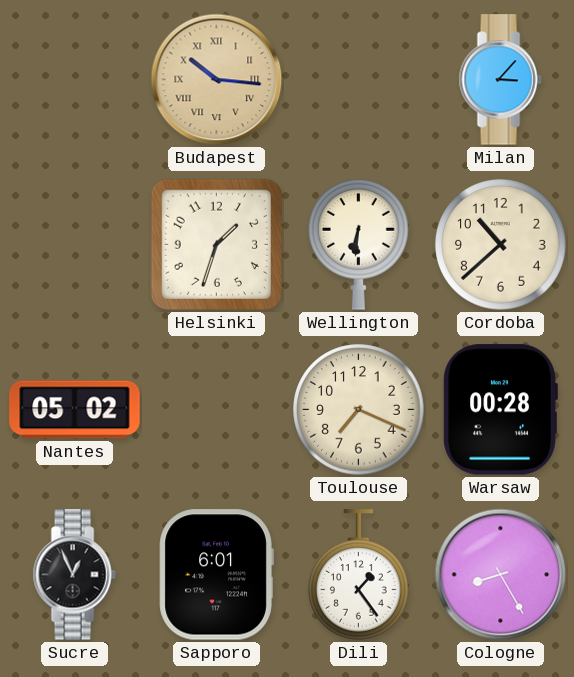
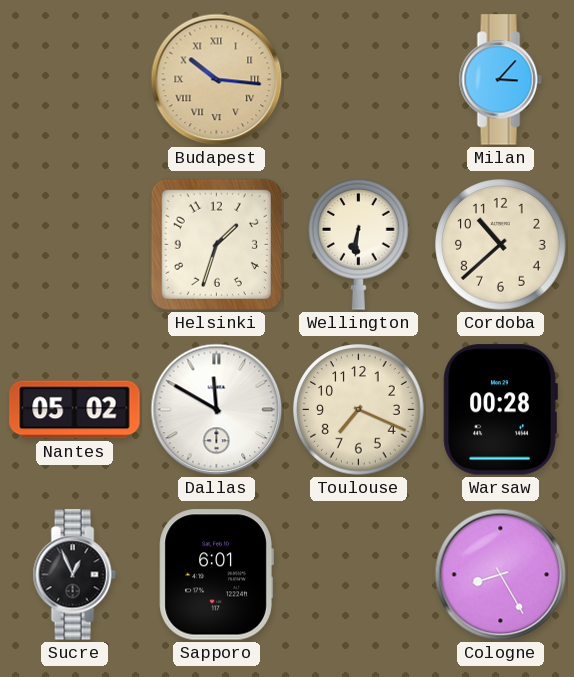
Dallas: none -> 11:50
Dili: 1:24 -> none
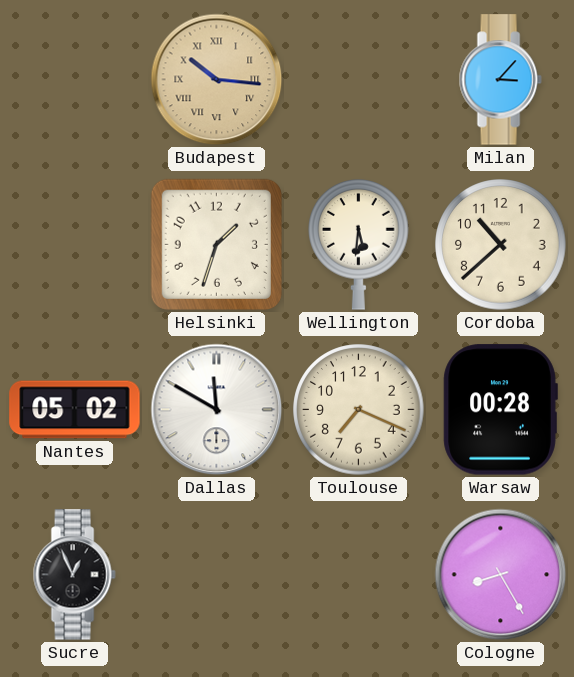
Wellington: 6:31 -> 5:31
Sapporo: 6:01 -> none
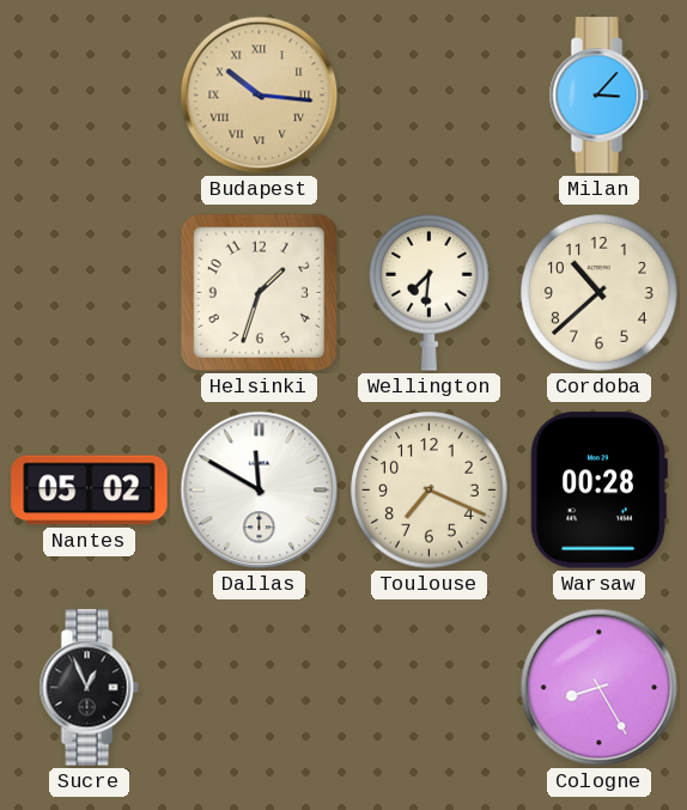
Wellington: 5:31 -> 7:31
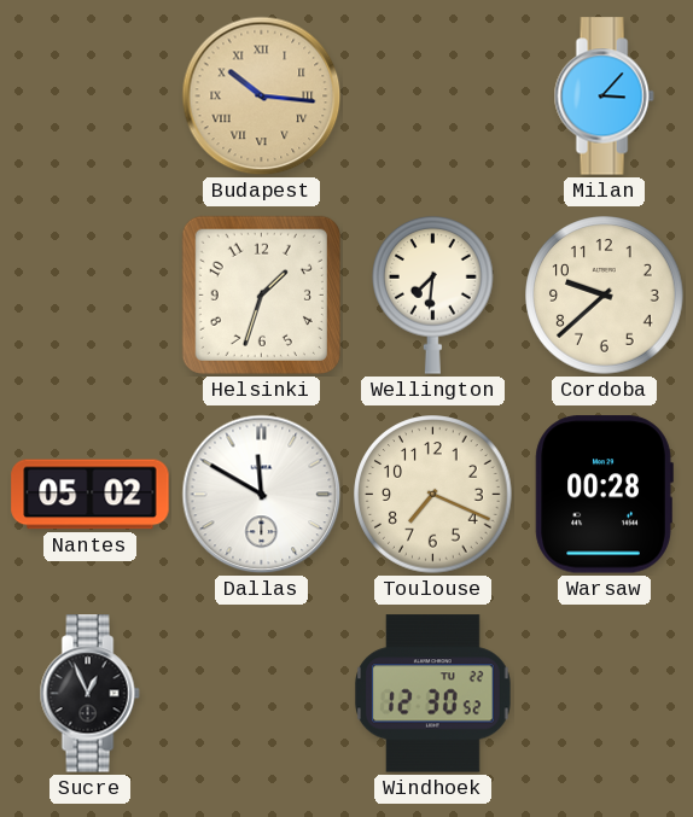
Cordoba: 10:38 -> 9:38
Windhoek: none -> 12:30
Cologne: 8:25 -> none
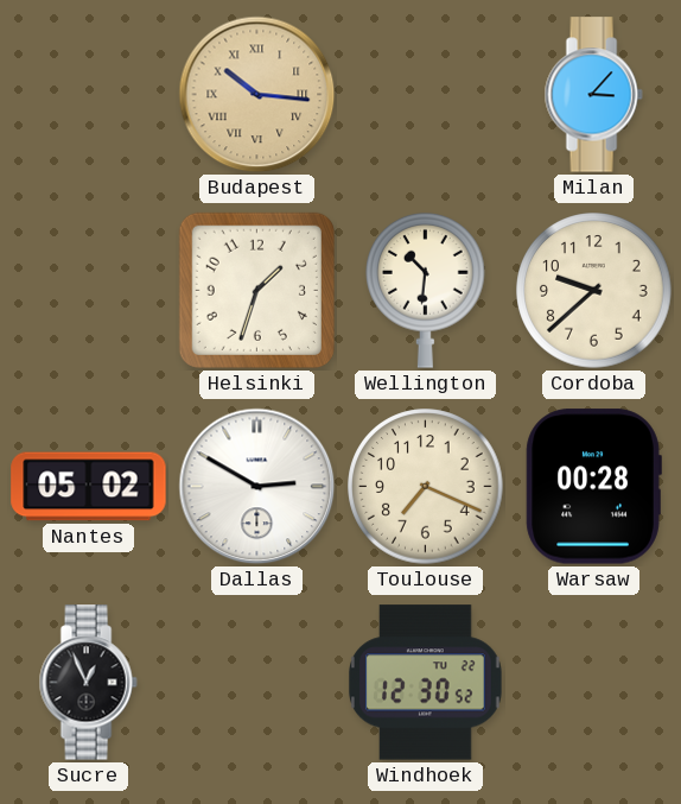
Wellington: 7:31 -> 10:31
Dallas: 11:50 -> 2:50
